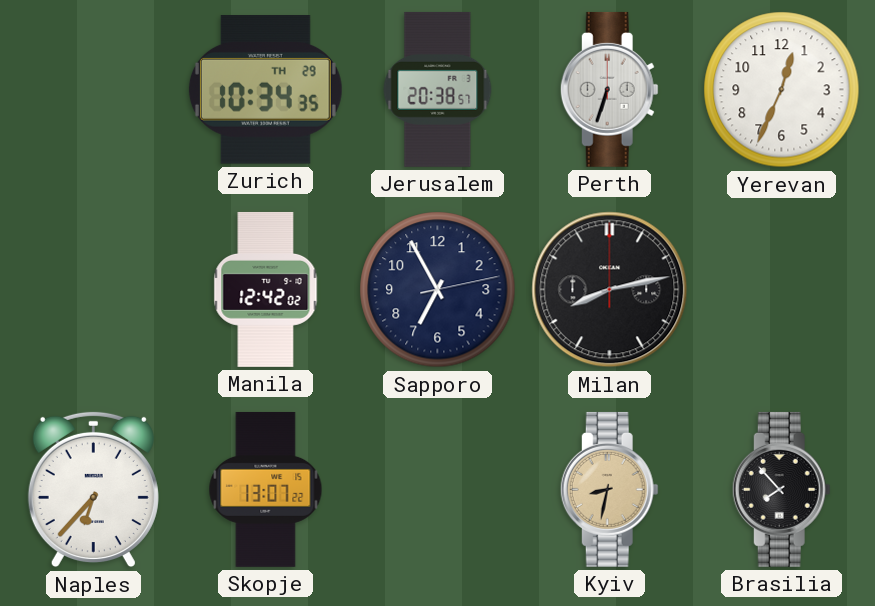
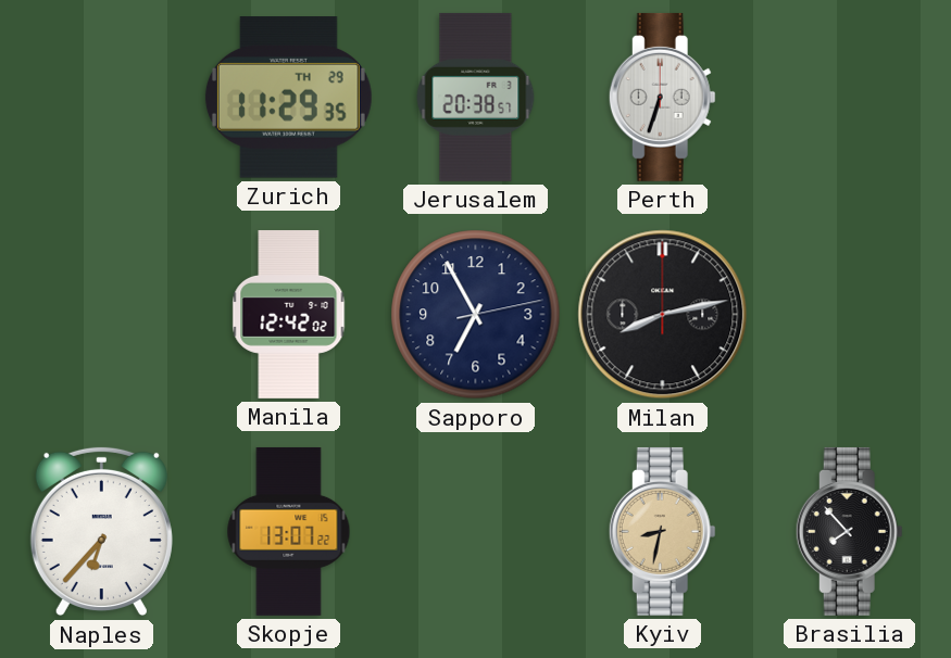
Zurich: 10:34 -> 11:29
Yerevan: 12:34 -> none
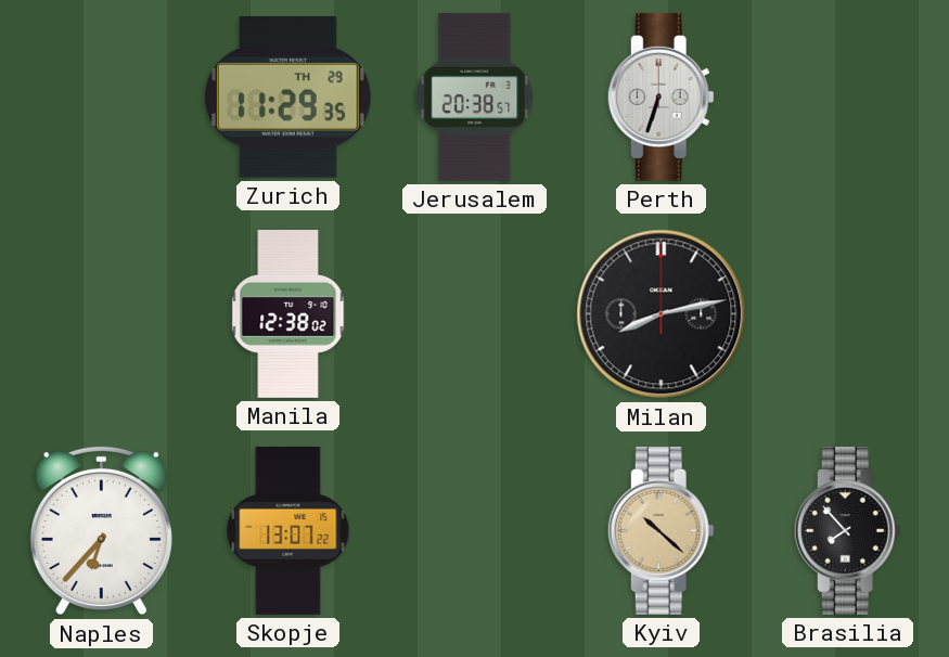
Manila: 12:42 -> 12:38
Sapporo: 6:55 -> none
Kyiv: 8:32 -> 10:22
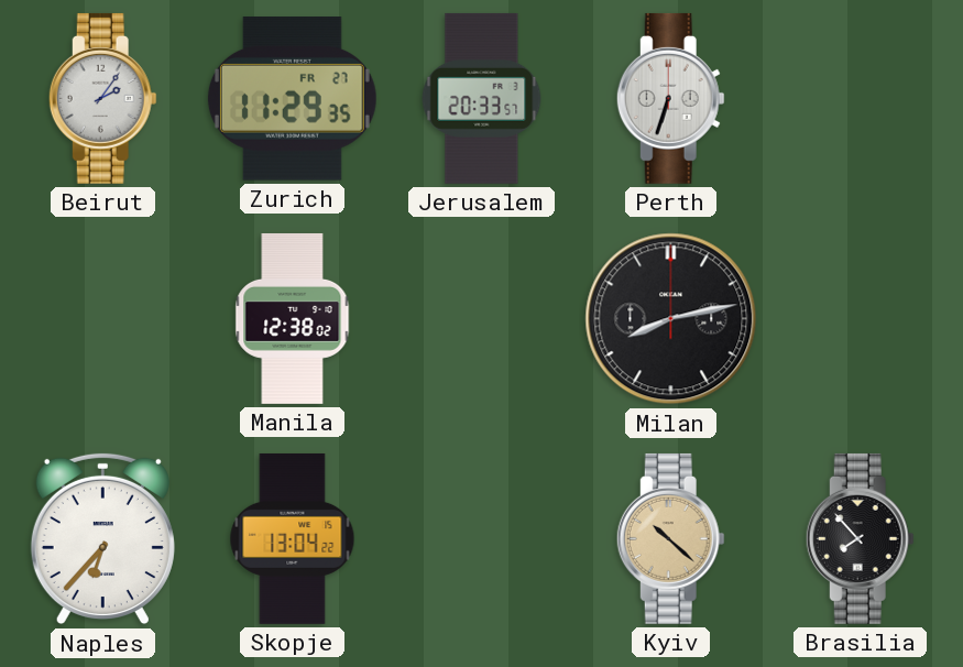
Beirut: none -> 2:06
Zurich date: TH 29 -> FR 27
Jerusalem: 20:38 -> 20:33
Skopje: 13:07 -> 13:04
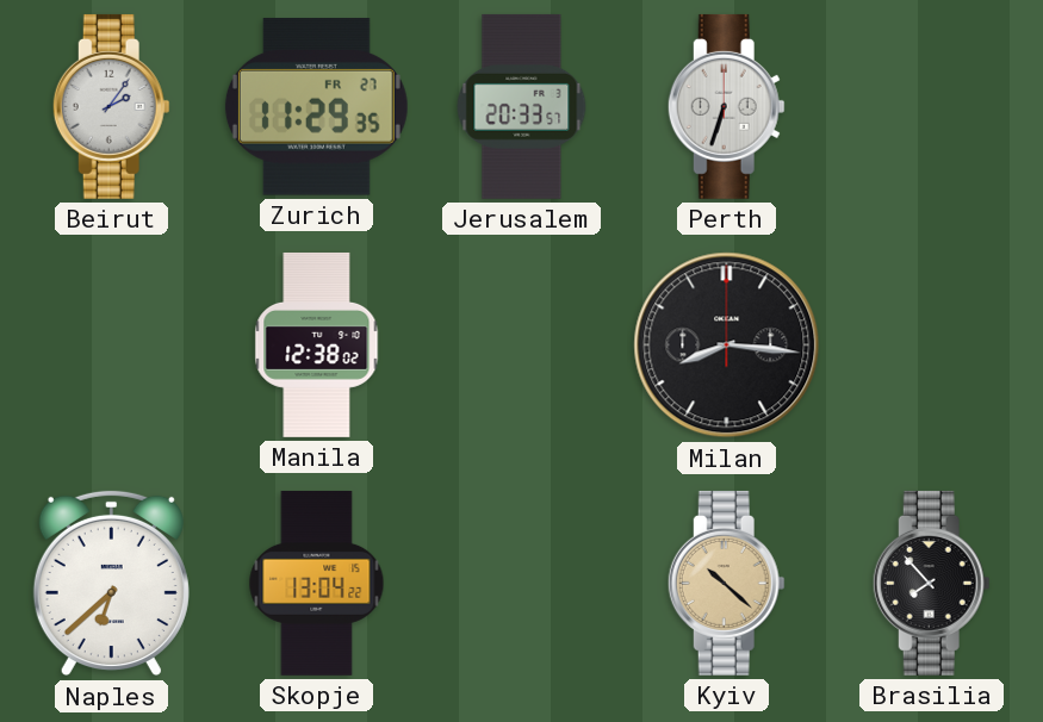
Milan: 8:13 -> 8:16
Naples: 6:37 -> 6:38
